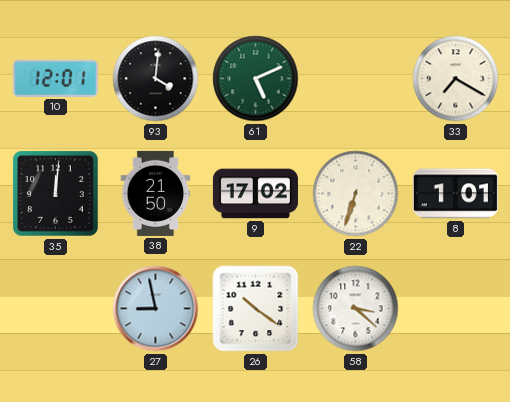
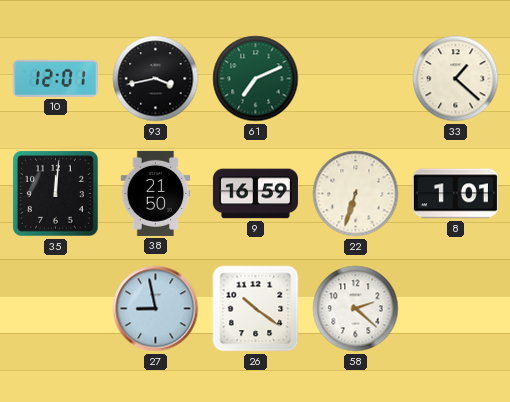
93: 4:01 -> 3:43
61: 5:11 -> 7:11
33: 7:20 -> 1:22
9: 17:02 -> 16:59
58: 3:22 -> 2:22
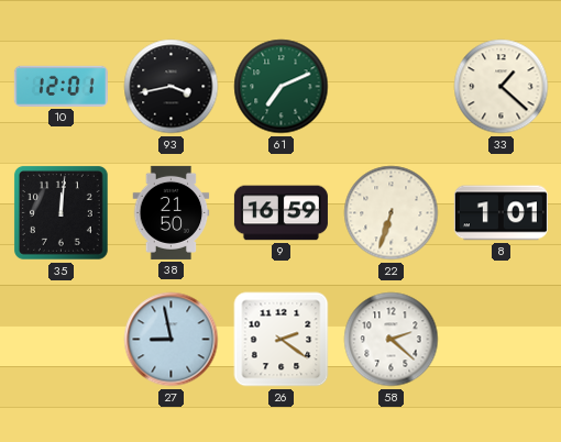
26: 10:21 -> 2:21
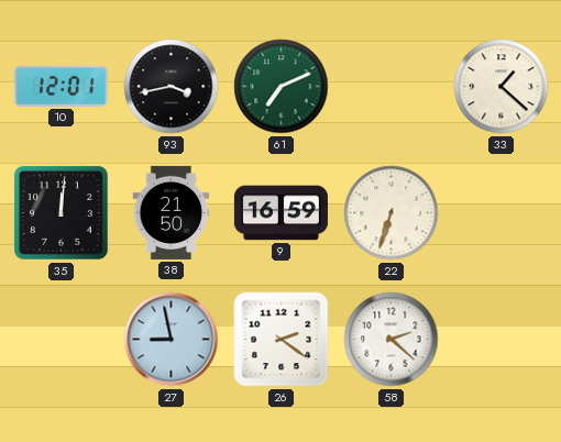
8: 1:01 -> none
